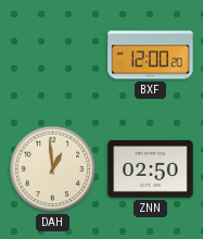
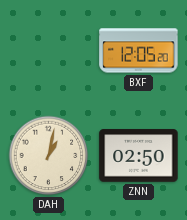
BXF: 12:00 -> 12:05
DAH: 12:59 -> 1:02
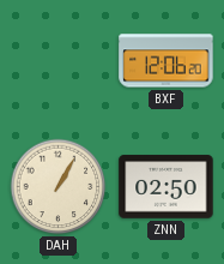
BXF: 12:05 -> 12:06
DAH: 1:02 -> 1:05
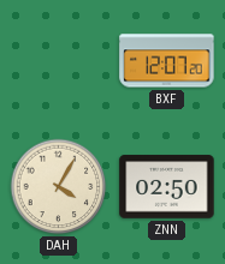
BXF: 12:06 -> 12:07
DAH: 1:05 -> 4:05
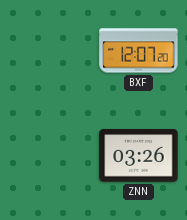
DAH: 4:05 -> none
ZNN: 02:50 -> 03:26
